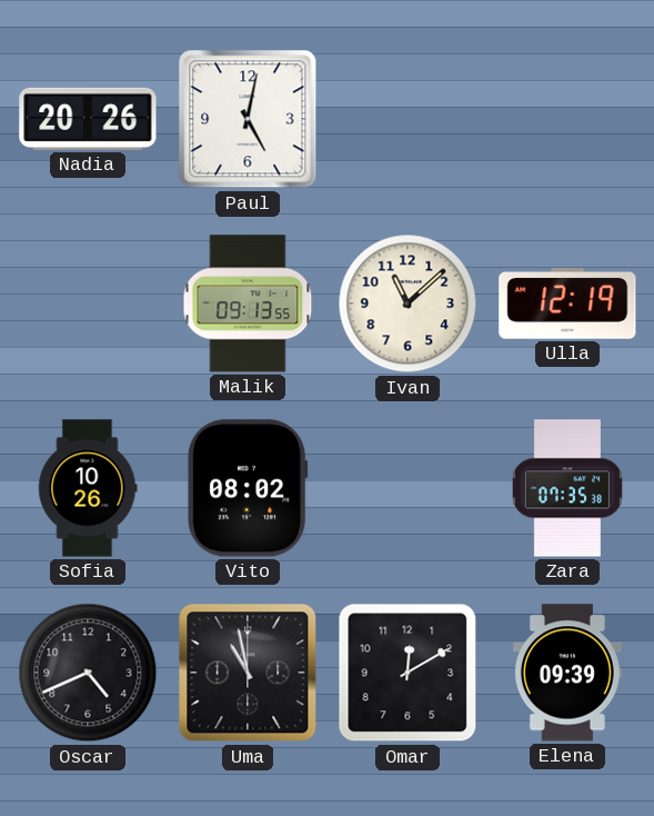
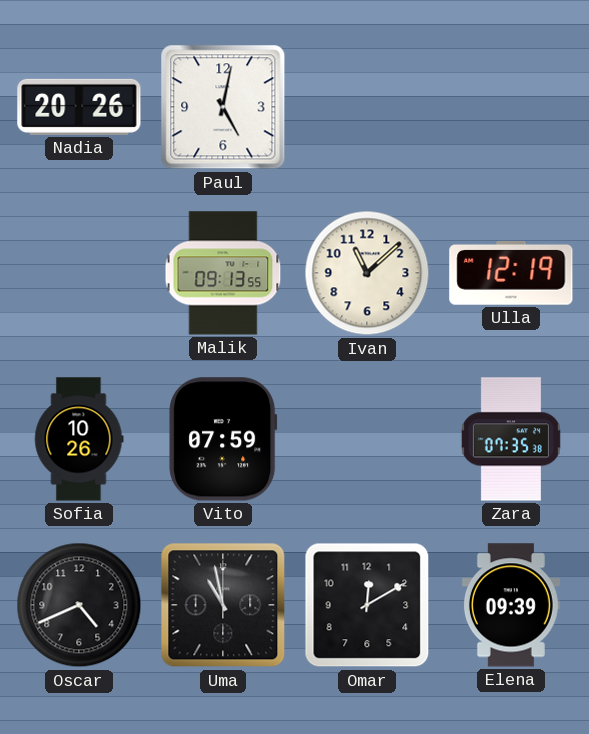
Vito: 08:02 -> 07:59
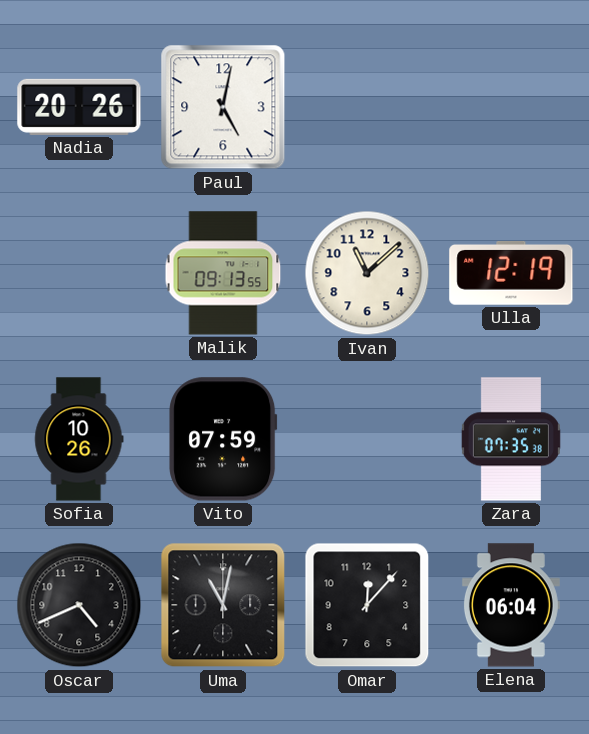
Uma: 10:58 -> 11:02
Omar: 12:10 -> 12:07
Elena: 09:39 -> 06:04
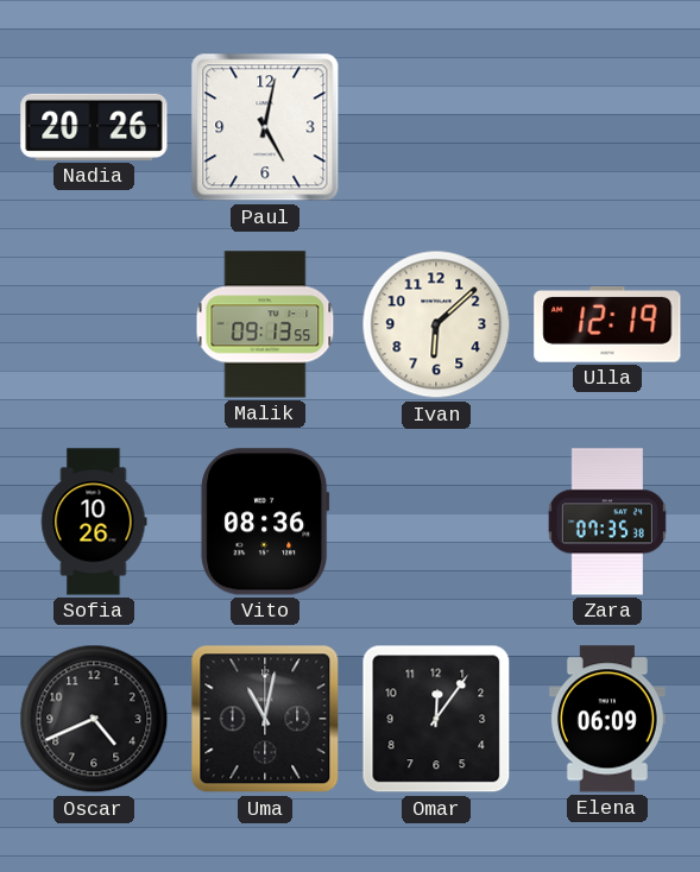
Ivan: 11:08 -> 6:08
Vito: 07:59 -> 08:36
Omar: 12:07 -> 12:06
Elena: 06:04 -> 06:09
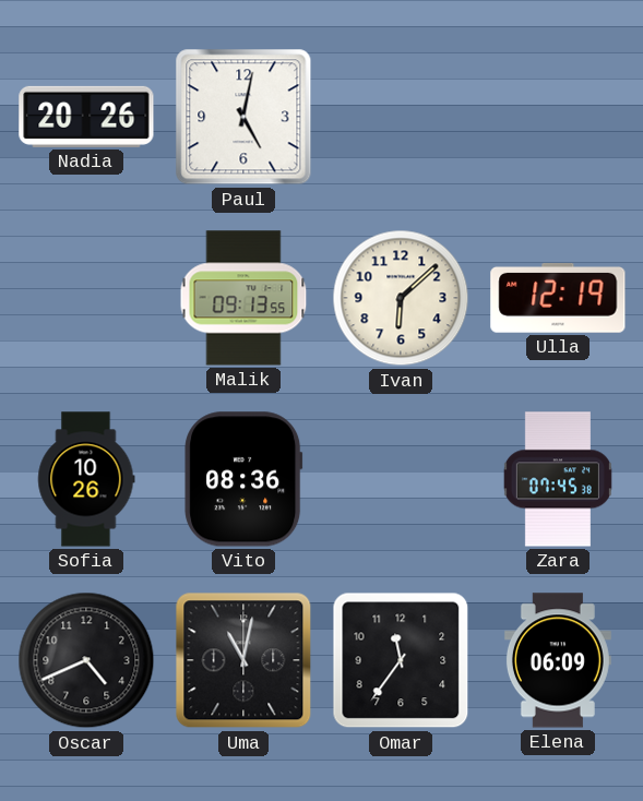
Zara: 07:35 -> 07:45
Omar: 12:06 -> 11:36
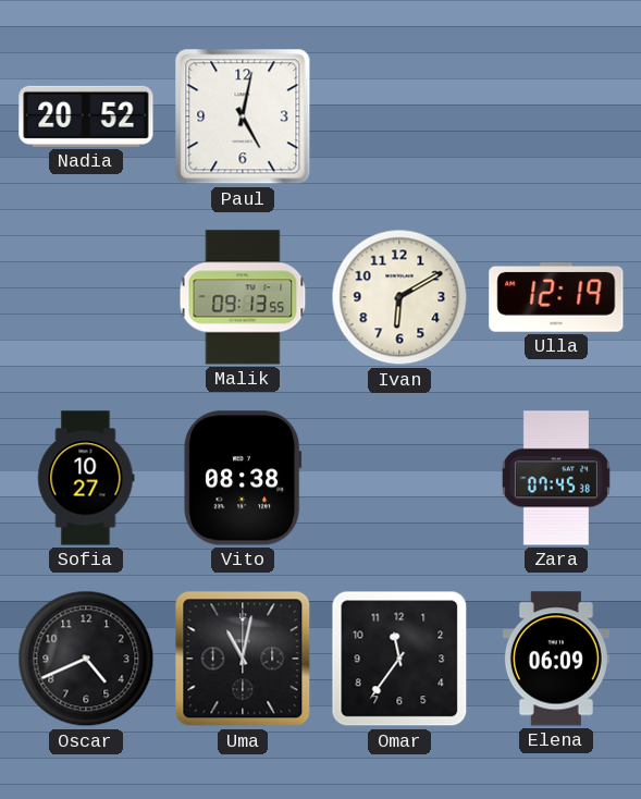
Nadia: 20:26 -> 20:52
Ivan: 6:08 -> 6:10
Sofia: 10:26 -> 10:27
Vito: 08:36 -> 08:38
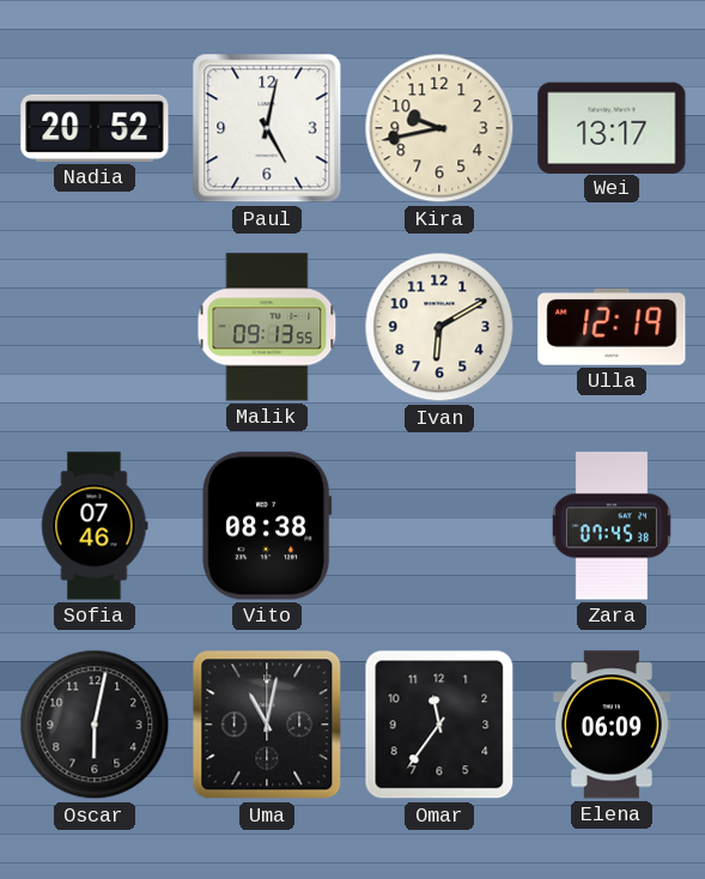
Kira: none -> 9:43
Wei: none -> 13:17
Sofia: 10:27 -> 07:46
Oscar: 4:41 -> 6:02
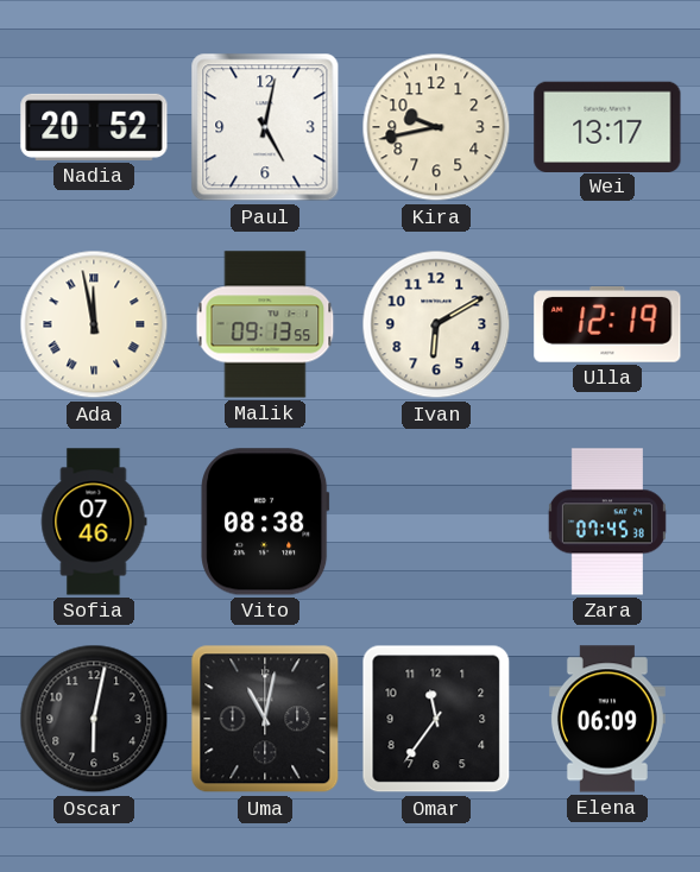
Ada: none -> 11:58
